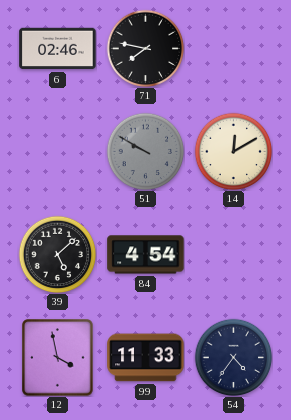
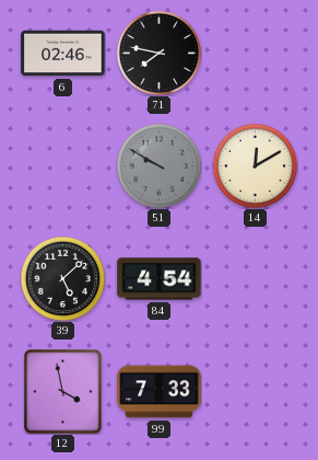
99: 11:33 -> 7:33
54: 4:36 -> none
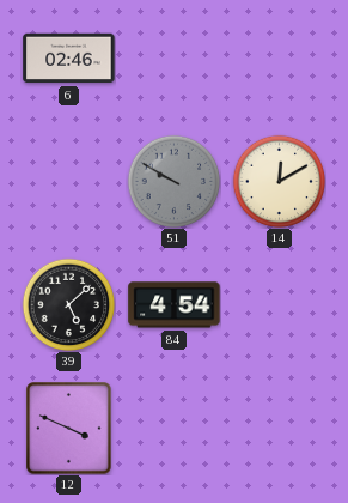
71: 7:47 -> none
12: 3:58 -> 3:49
99: 7:33 -> none
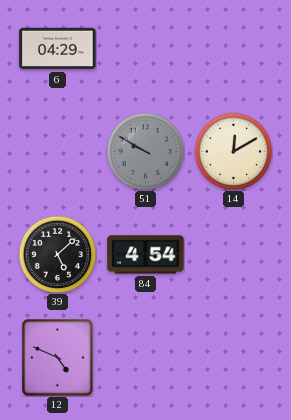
6: 02:46 -> 04:29
12: 3:49 -> 4:49
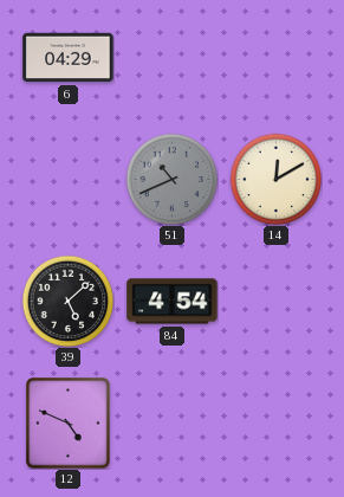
51: 9:50 -> 10:41
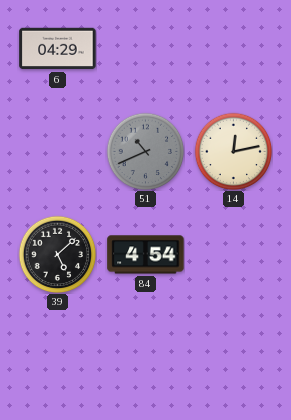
14: 12:10 -> 12:13
12: 4:49 -> none
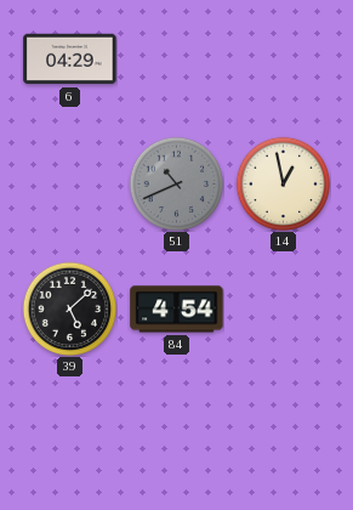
14: 12:13 -> 12:58
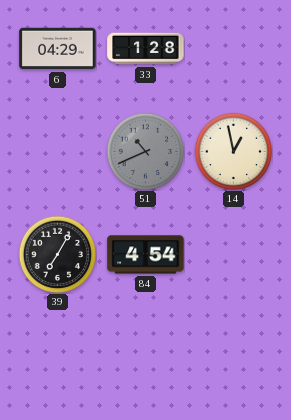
33: none -> 1:28
39: 5:08 -> 7:05
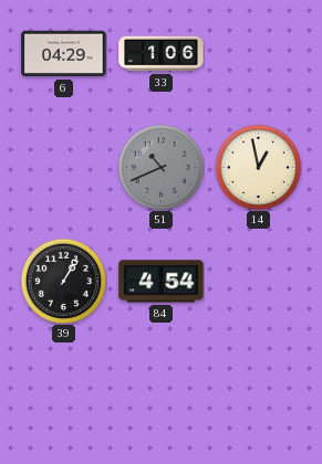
33: 1:28 -> 1:06
39: 7:05 -> 1:05
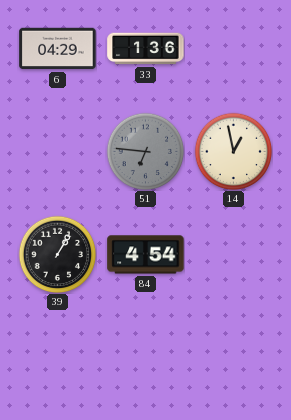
33: 1:06 -> 1:36
51: 10:41 -> 6:46
